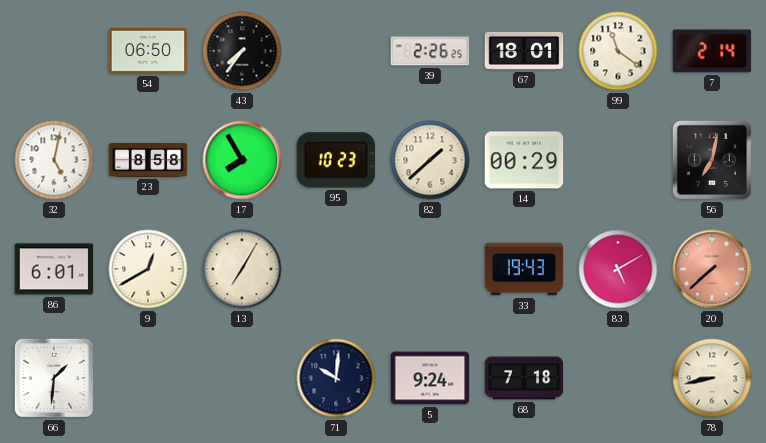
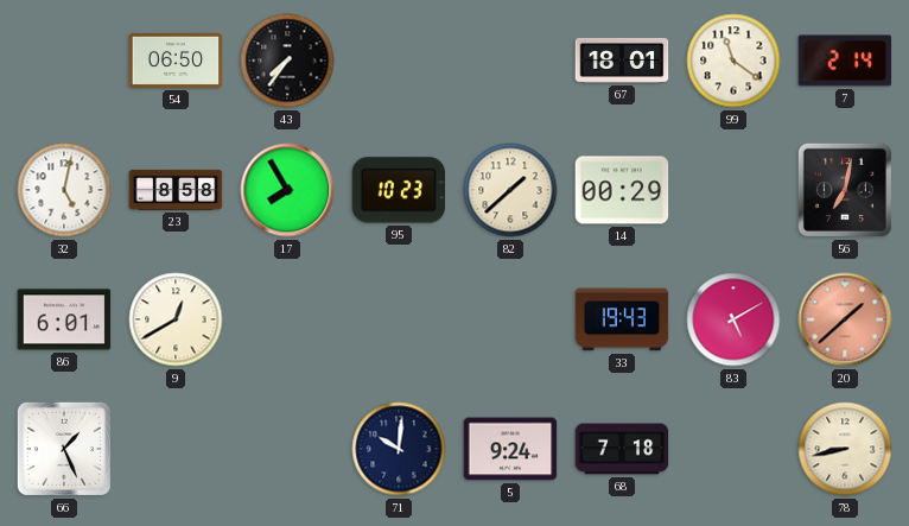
39: 2:26 -> none
13: 7:05 -> none
20: 7:38 -> 1:38
66: 1:31 -> 1:26
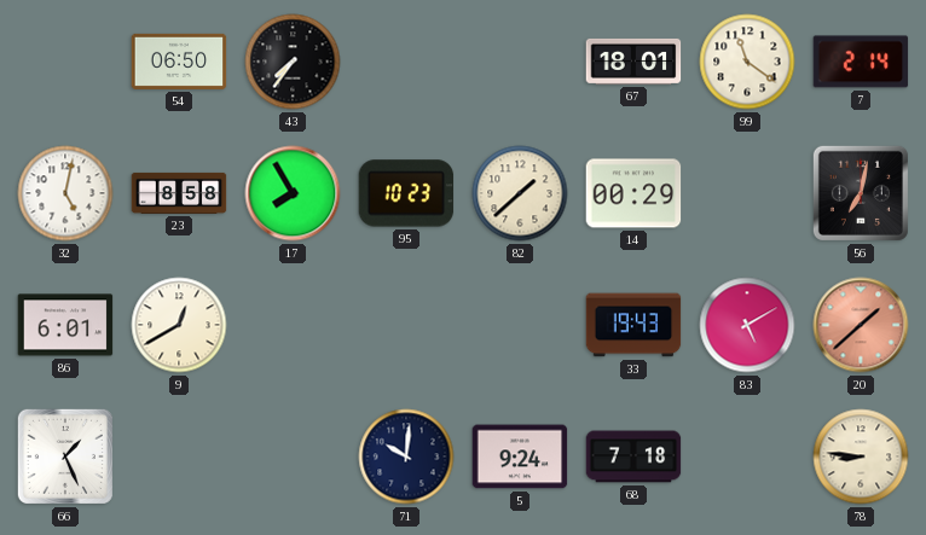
78: 8:43 -> 8:46
